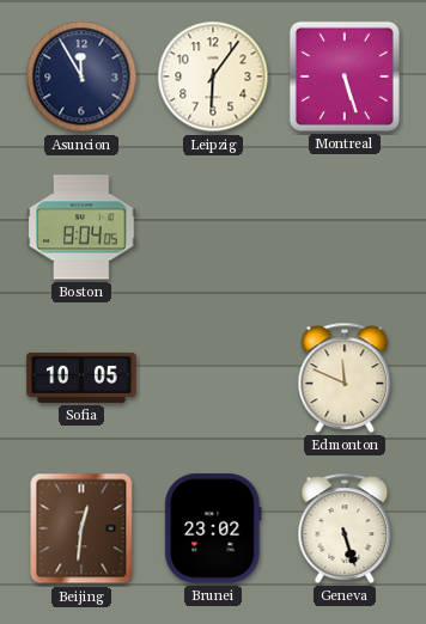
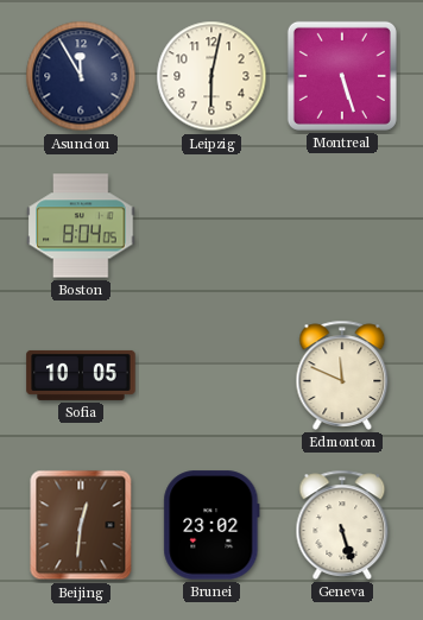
Leipzig: 6:06 -> 6:02
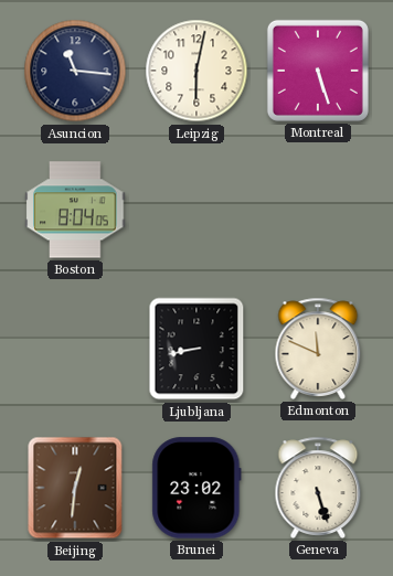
Asuncion: 11:55 -> 11:16
Sofia: 10:05 -> none
Ljubljana: none -> 8:43
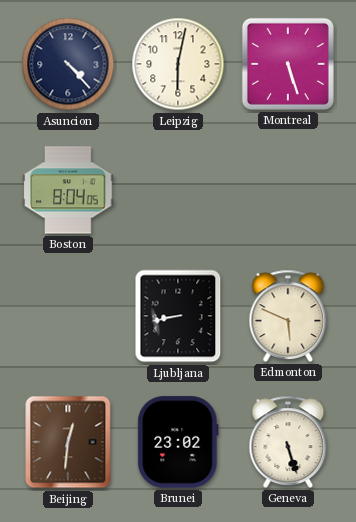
Asuncion: 11:16 -> 4:23
Edmonton: 11:49 -> 5:49
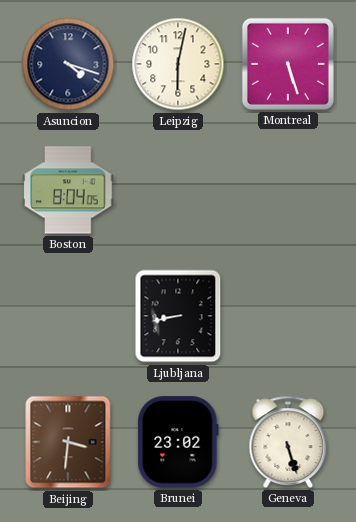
Asuncion: 4:23 -> 4:18
Edmonton: 5:49 -> none
Beijing: 12:31 -> 3:31
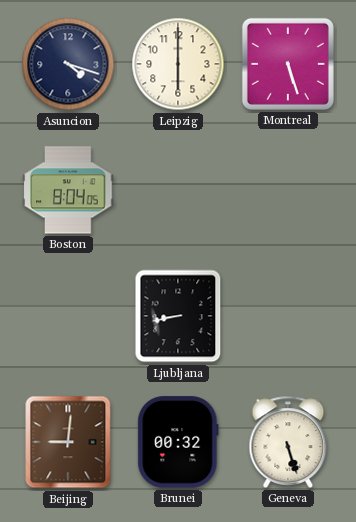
Leipzig: 6:02 -> 6:00
Beijing: 3:31 -> 9:01
Brunei: 23:02 -> 00:32
